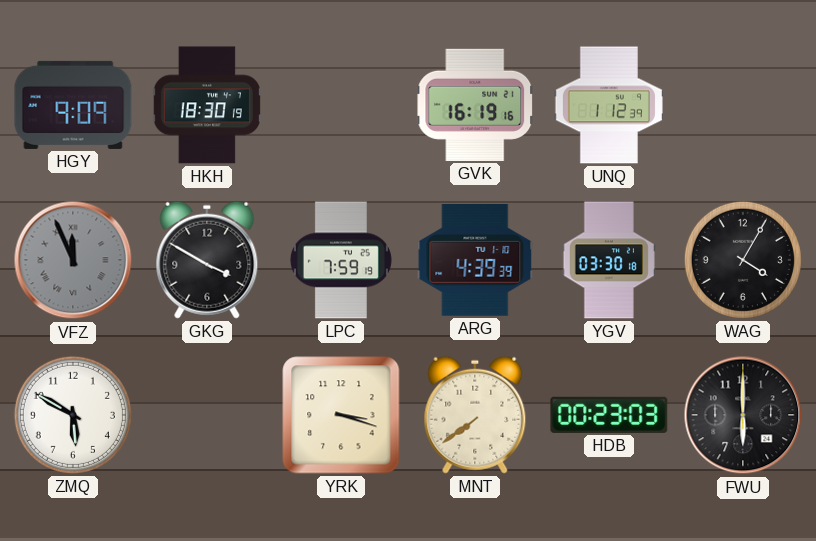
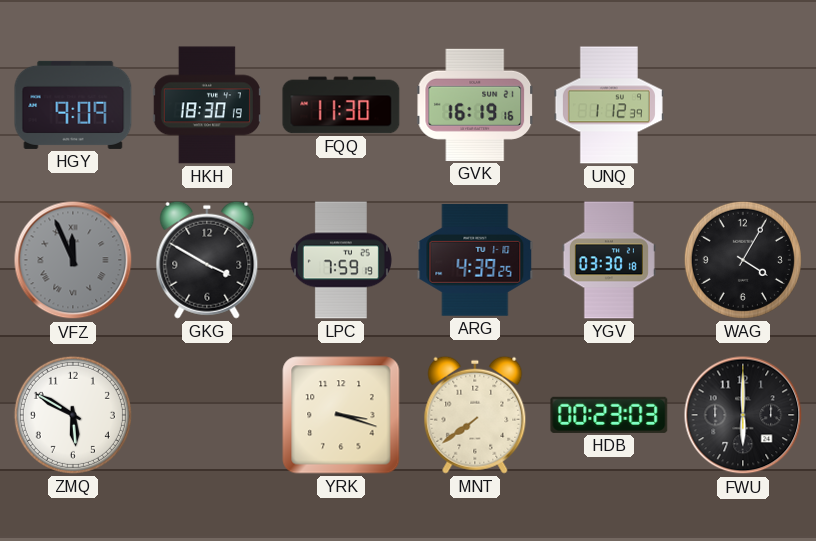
FQQ: none -> 11:30
ARG: 4:39:39 -> 4:39:25
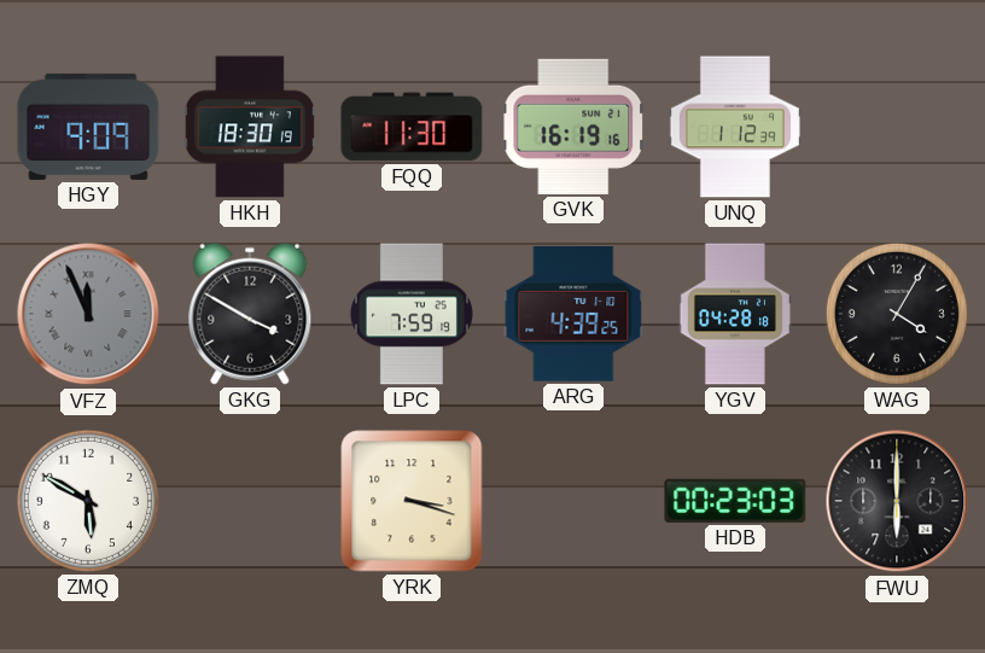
YGV: 03:30 -> 04:28
MNT: 7:39 -> none
